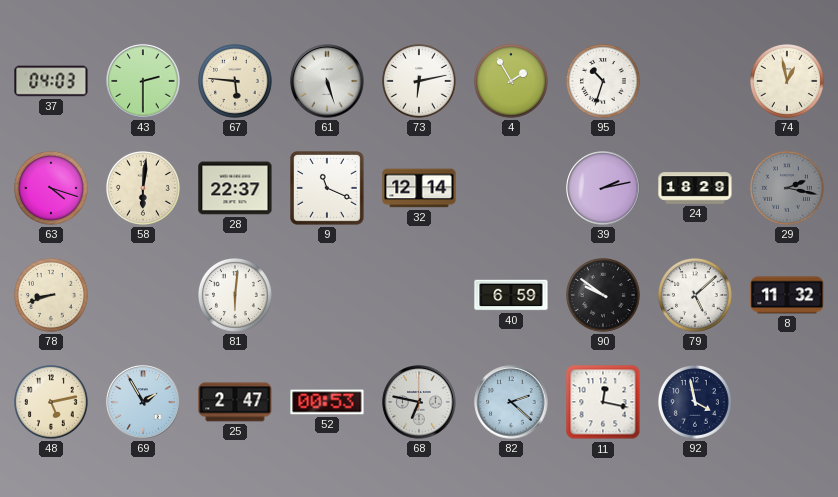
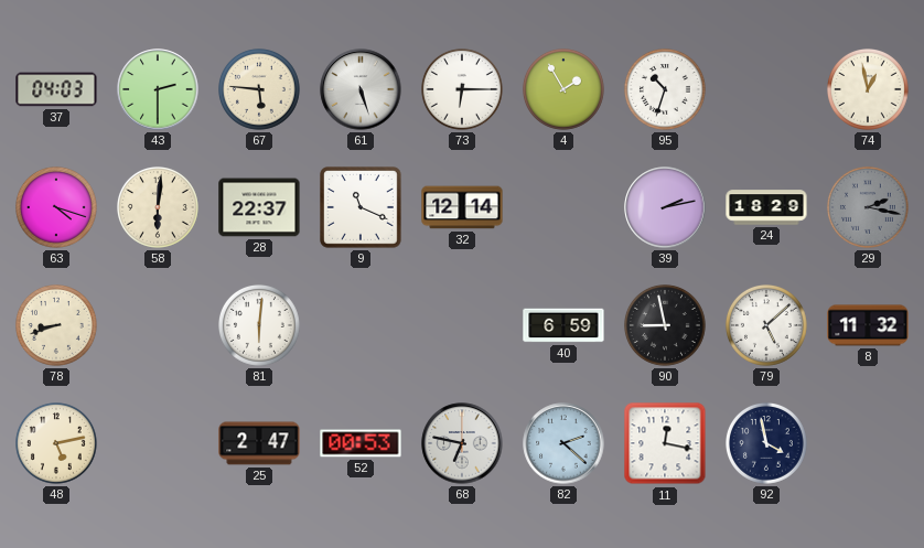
73: 6:13 -> 6:15
90: 9:51 -> 8:58
69: 1:55 -> none
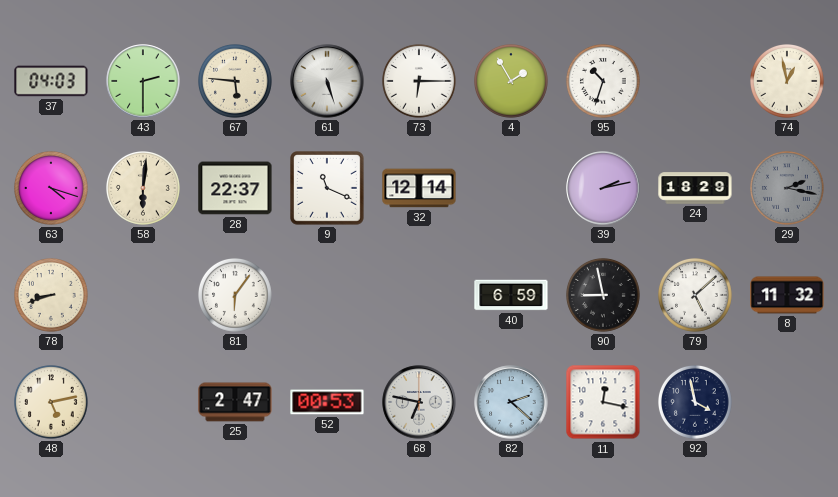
81: 6:01 -> 6:06
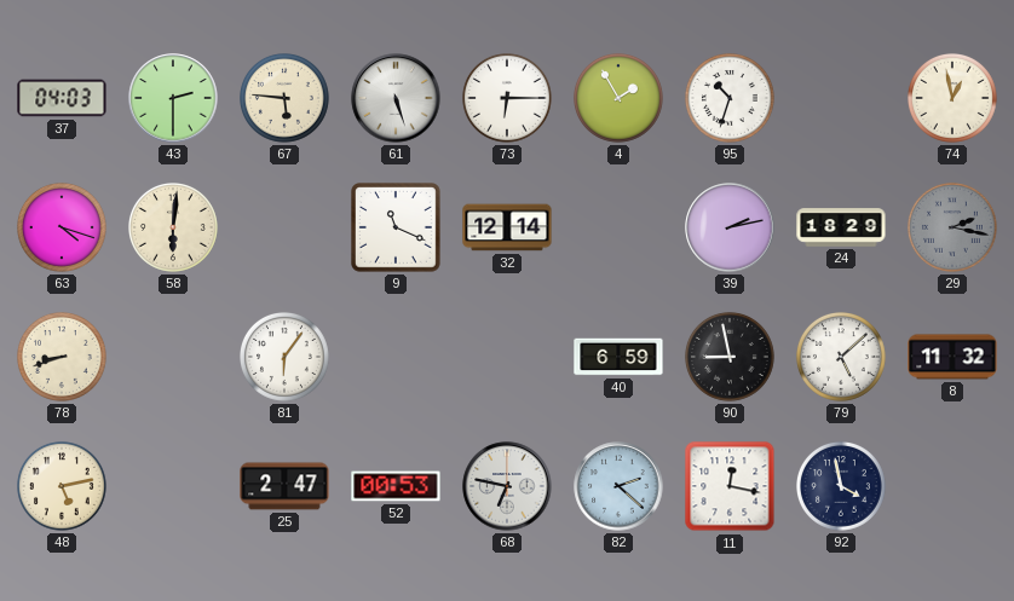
28: 22:37 -> none
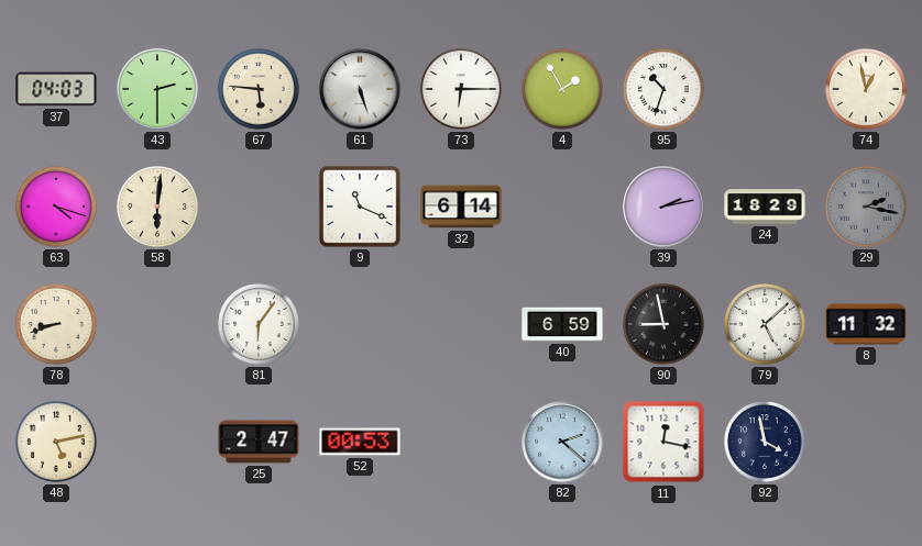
32: 12:14 -> 6:14
68: 6:47 -> none
